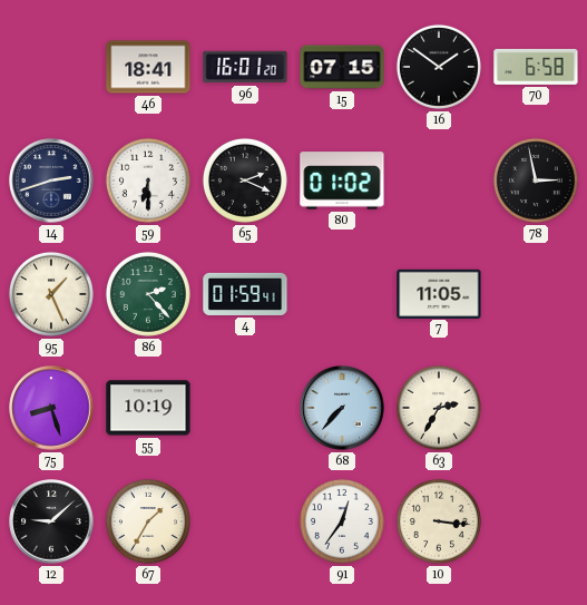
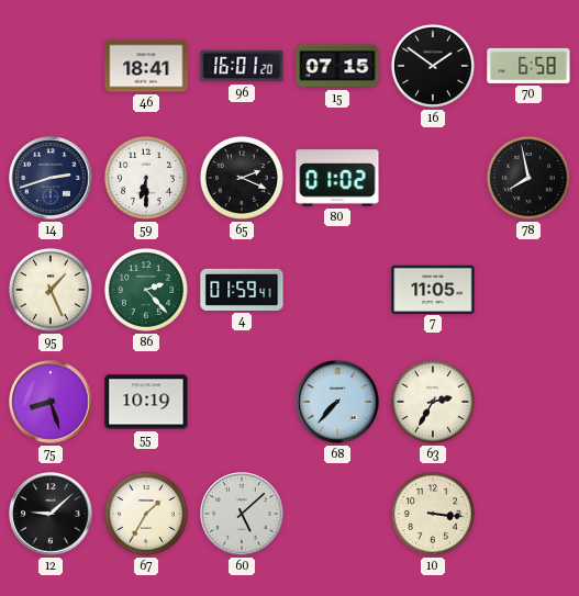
78: 2:58 -> 7:58
60: none -> 5:08
91: 12:36 -> none
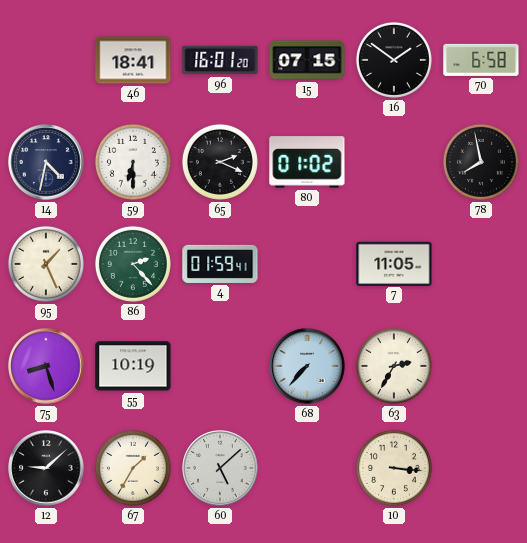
14: 2:42 -> 4:32
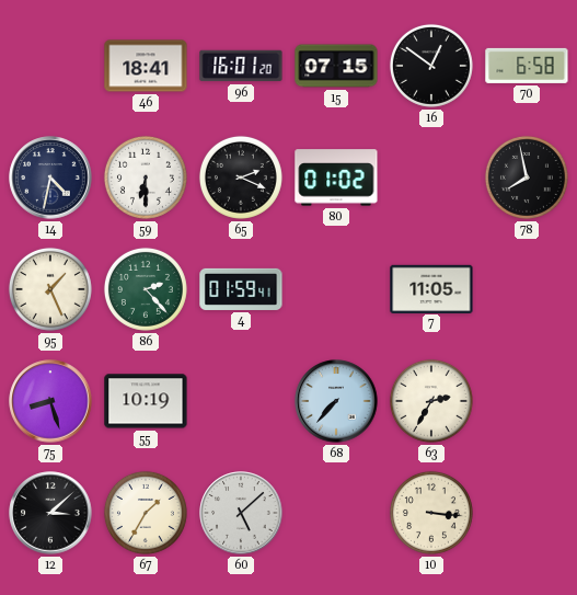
16: 1:51 -> 12:51
12: 9:08 -> 3:08
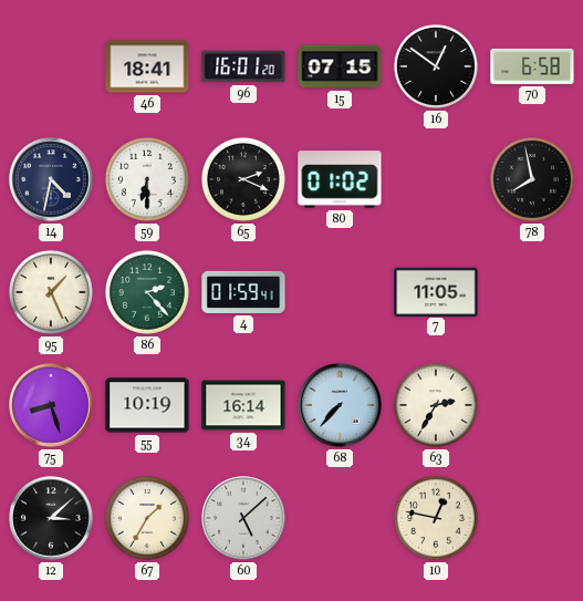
34: none -> 16:14
10: 3:16 -> 12:47
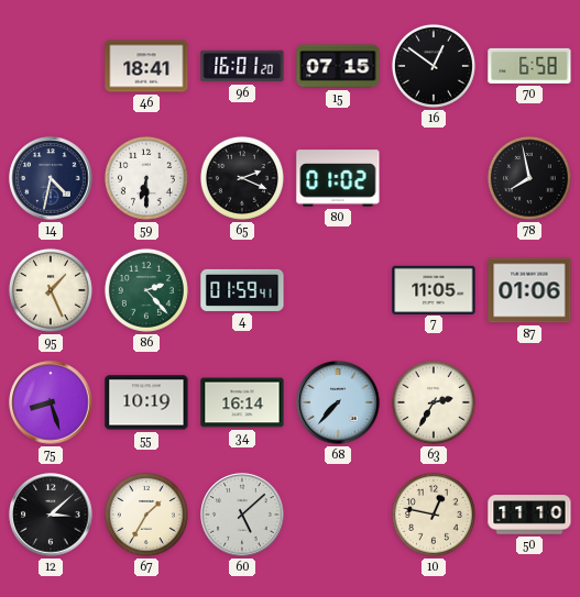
87: none -> 01:06
50: none -> 11:10
